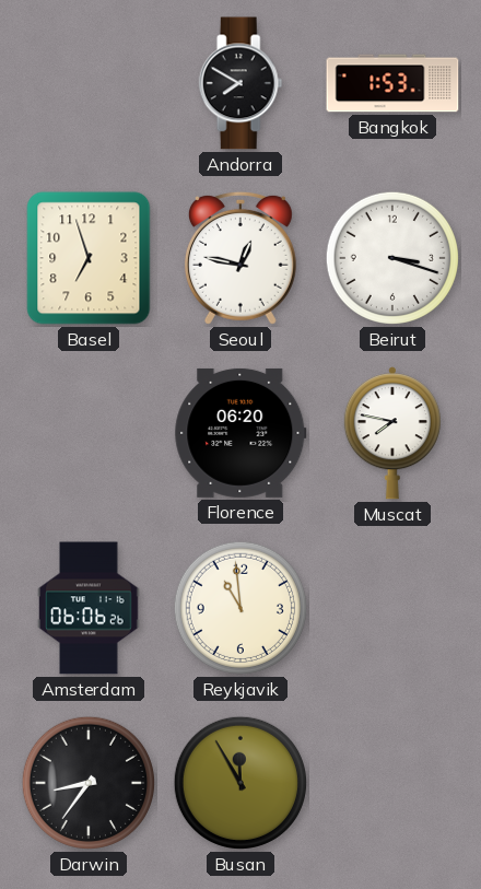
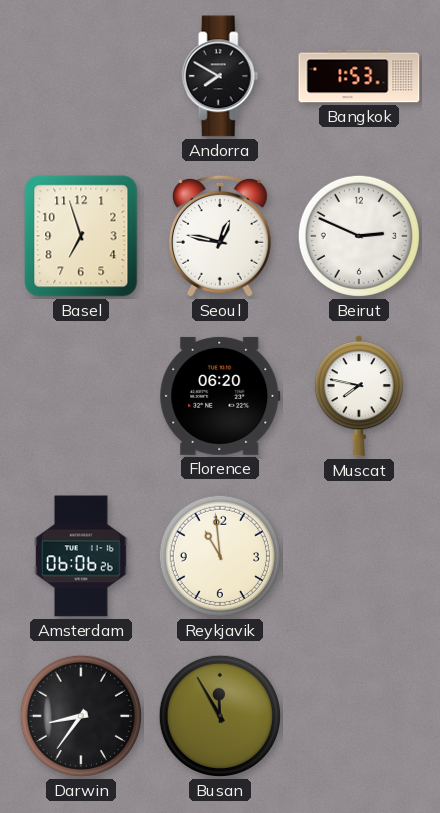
Beirut: 3:18 -> 2:49
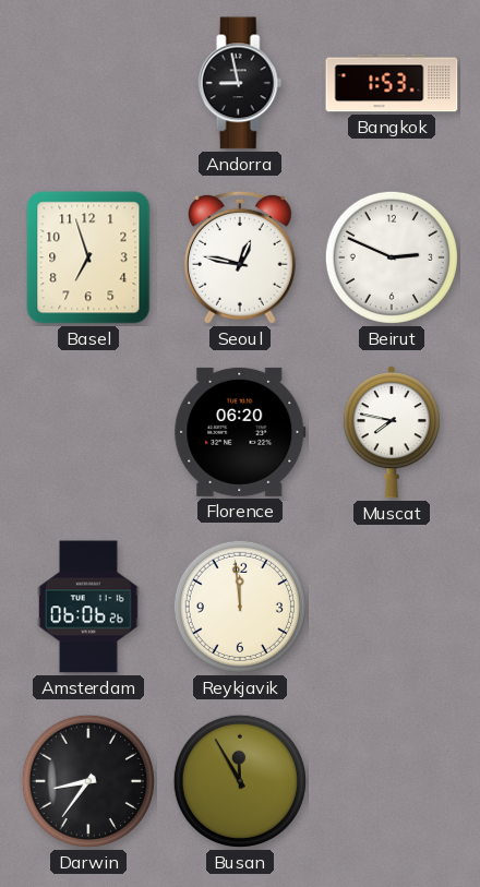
Andorra: 7:50 -> 8:58
Reykjavik: 10:59 -> 11:59
